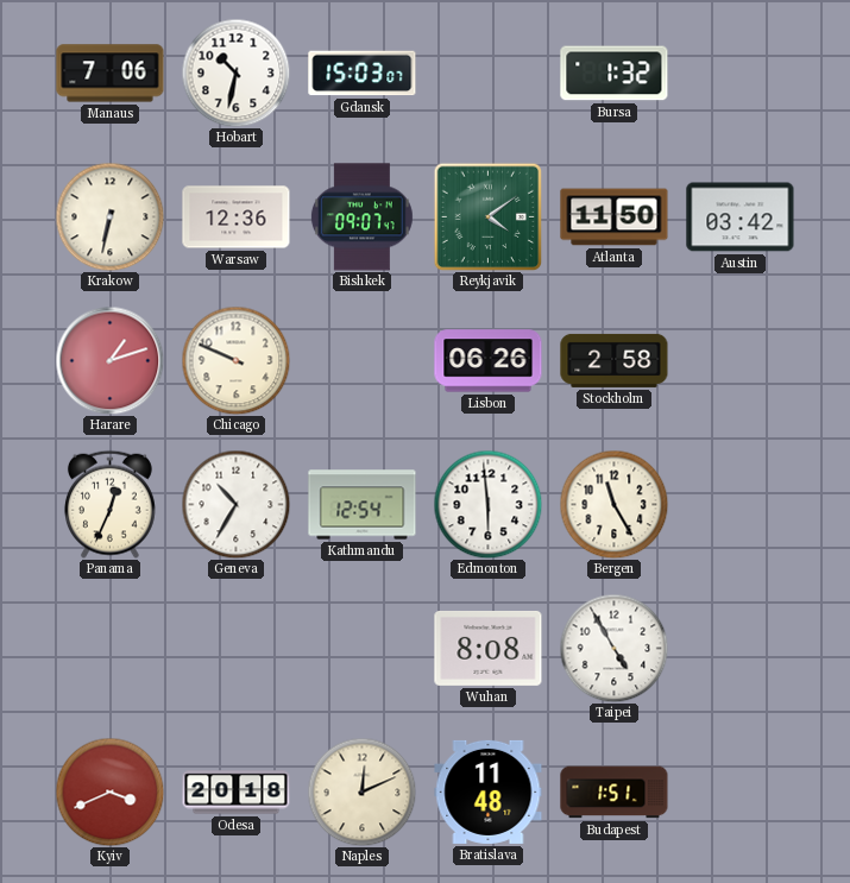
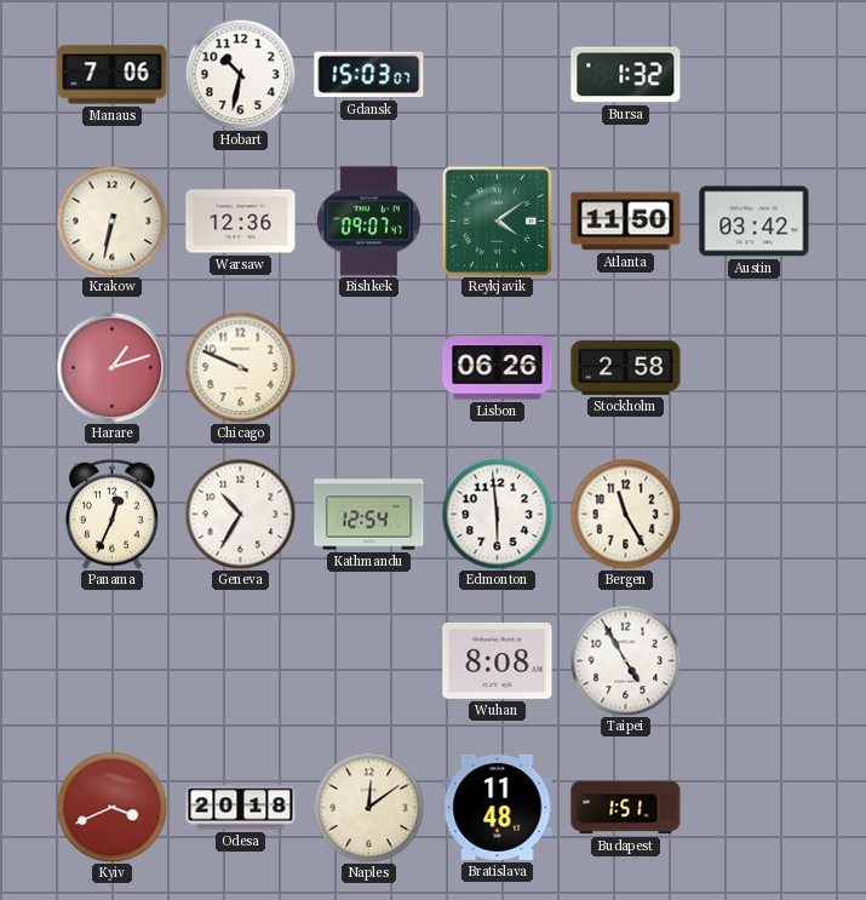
Naples: 12:11 -> 12:09
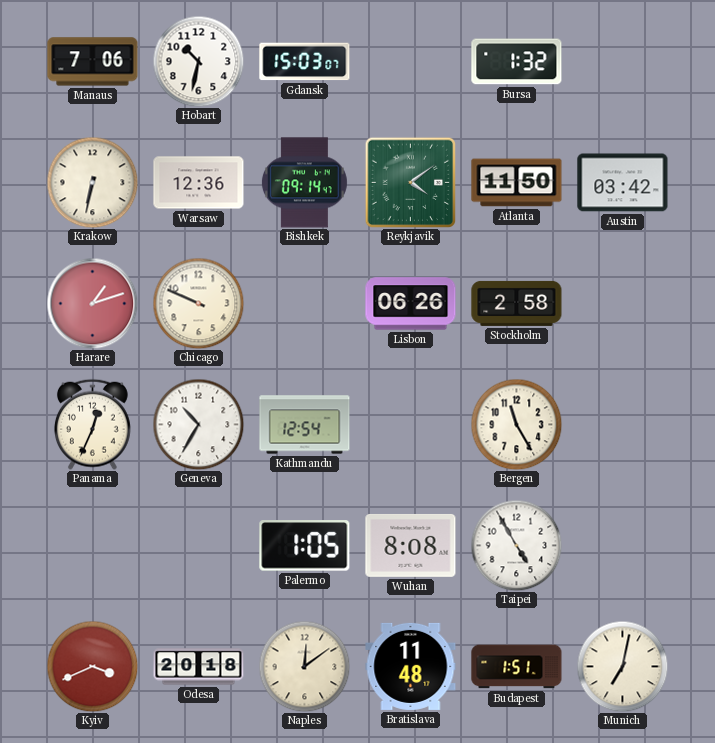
Bishkek: 09:07 -> 09:14
Edmonton: 5:59 -> none
Palermo: none -> 1:05
Munich: none -> 7:02
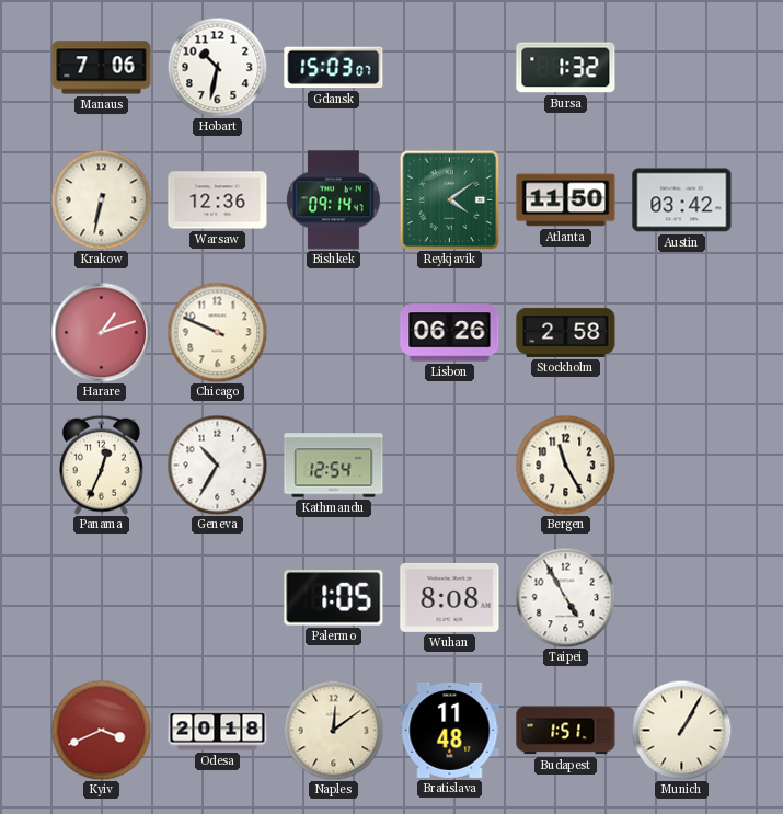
Munich: 7:02 -> 1:05
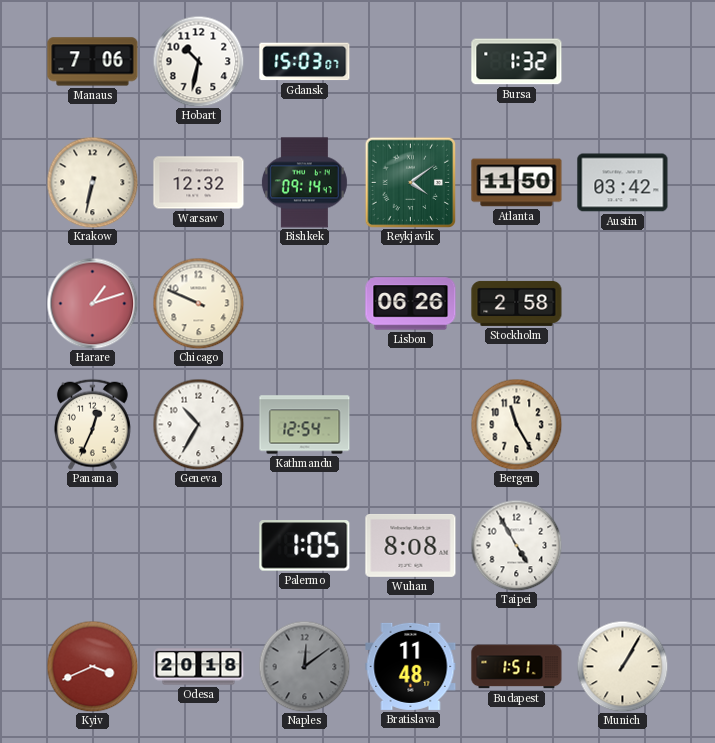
Warsaw: 12:36 -> 12:32
Naples dial: cream -> grey
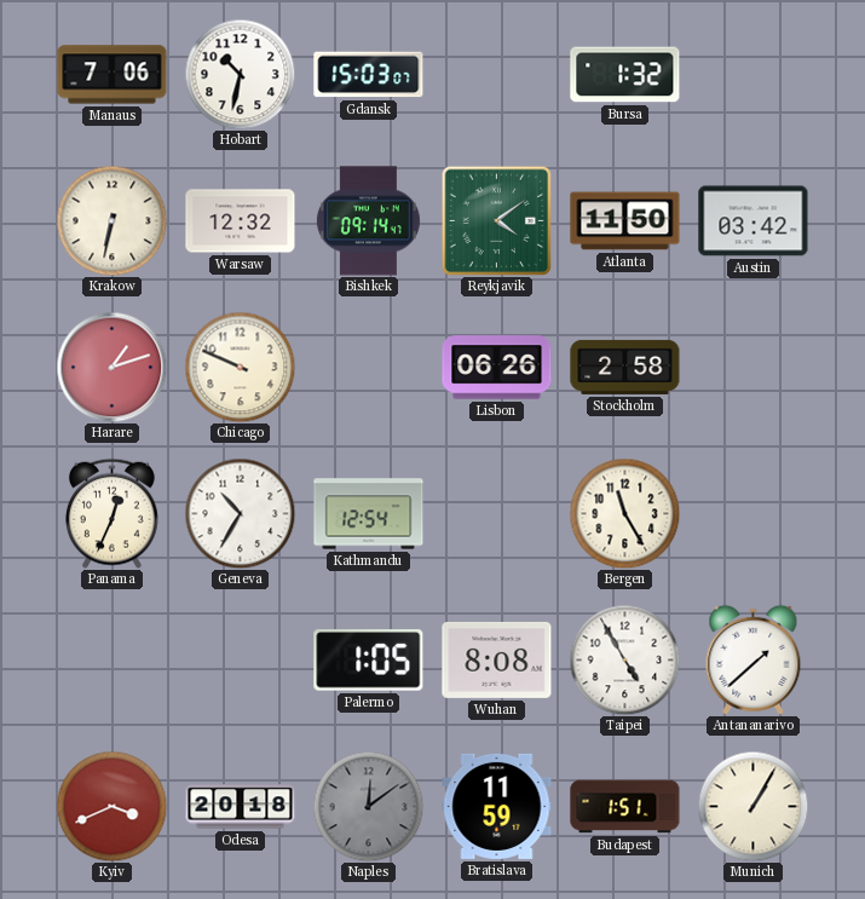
Antananarivo: none -> 1:38
Bratislava: 11:48 -> 11:59
